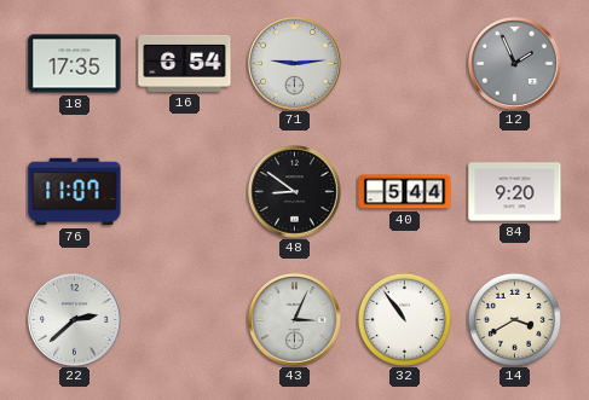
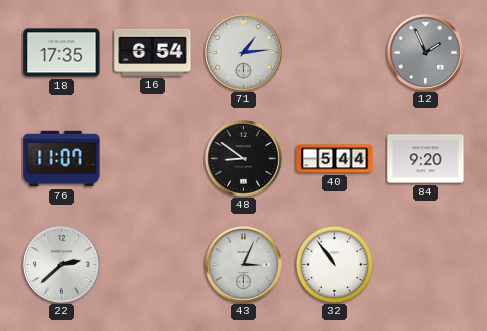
71: 9:14 -> 1:14
14: 3:40 -> none
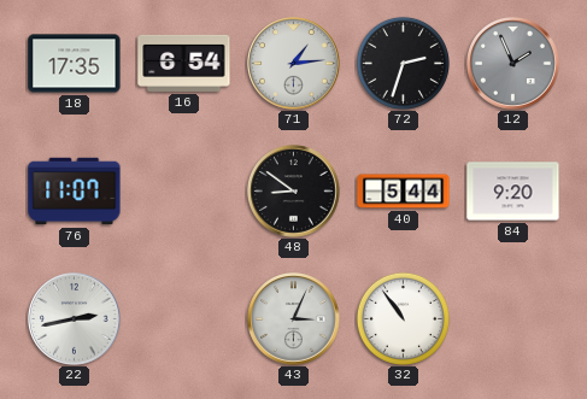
72: none -> 2:33
22: 2:38 -> 2:43
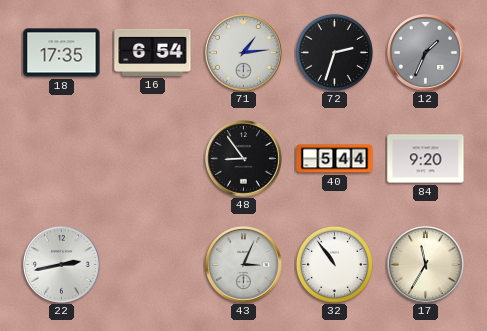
12: 1:56 -> 1:34
76: 11:07 -> none
48: 8:51 -> 8:54
17: none -> 11:35
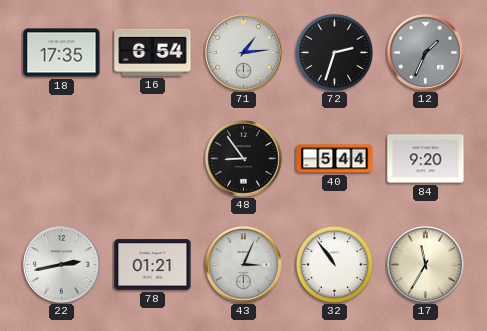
78: none -> 01:21
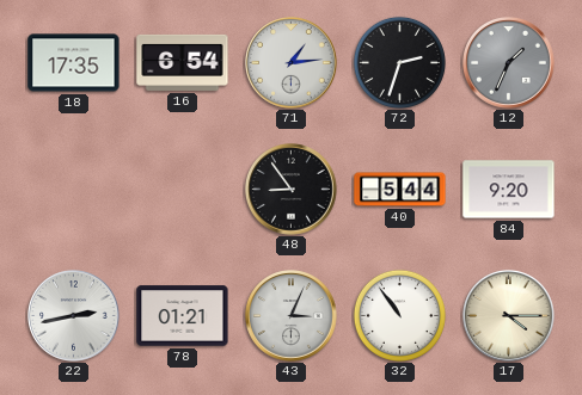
17: 11:35 -> 4:15
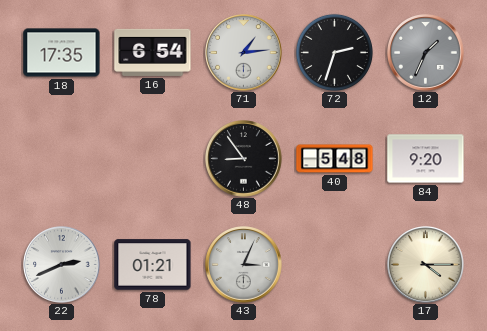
40: 5:44 -> 5:48
22: 2:43 -> 2:41
32: 10:54 -> none
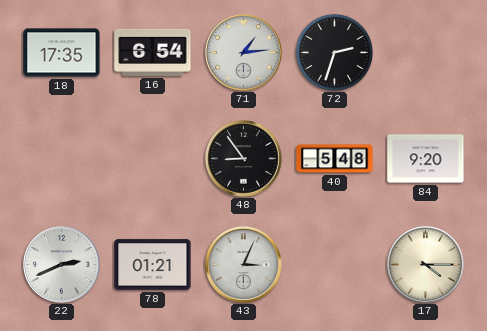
12: 1:34 -> none
